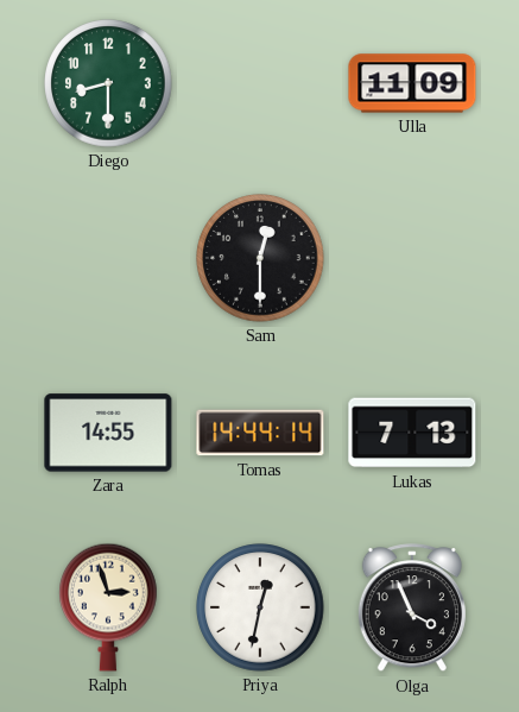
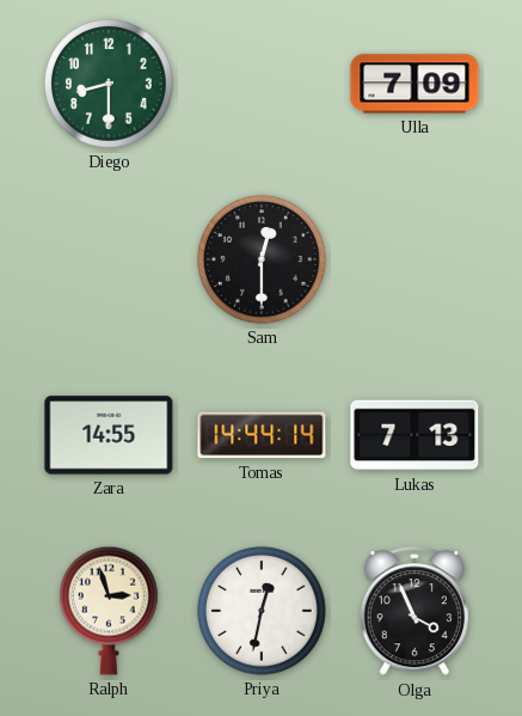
Ulla: 11:09 -> 7:09
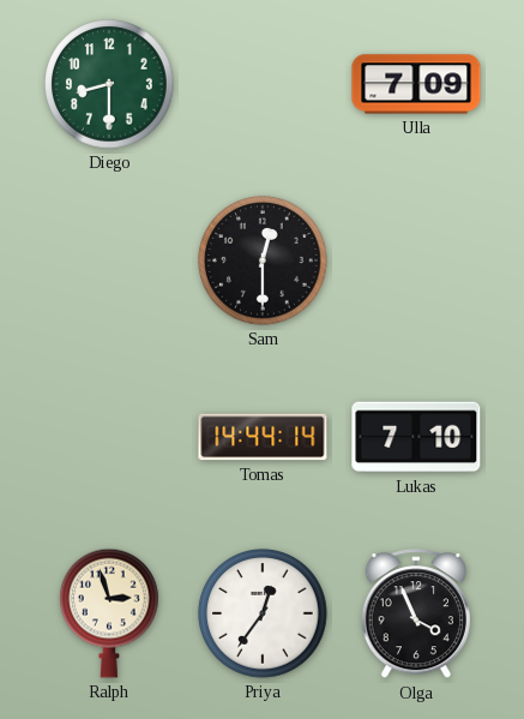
Zara: 14:55 -> none
Lukas: 7:13 -> 7:10
Priya: 12:32 -> 12:36
